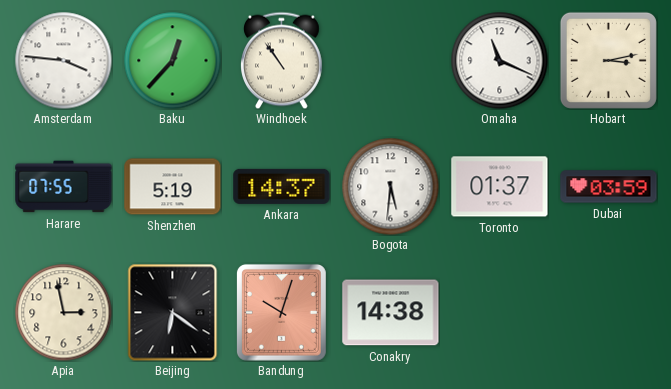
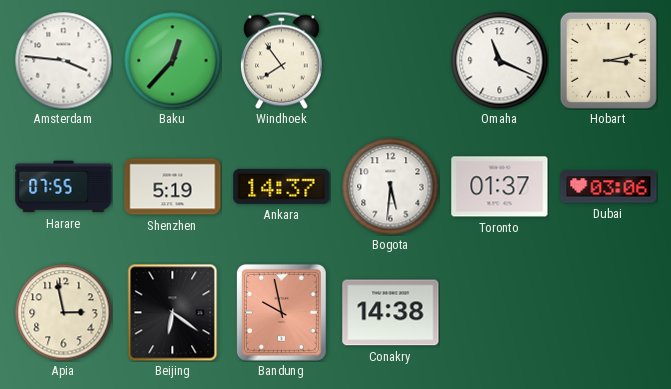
Windhoek: 10:54 -> 7:54
Dubai: 03:59 -> 03:06
Bandung: 10:03 -> 9:58
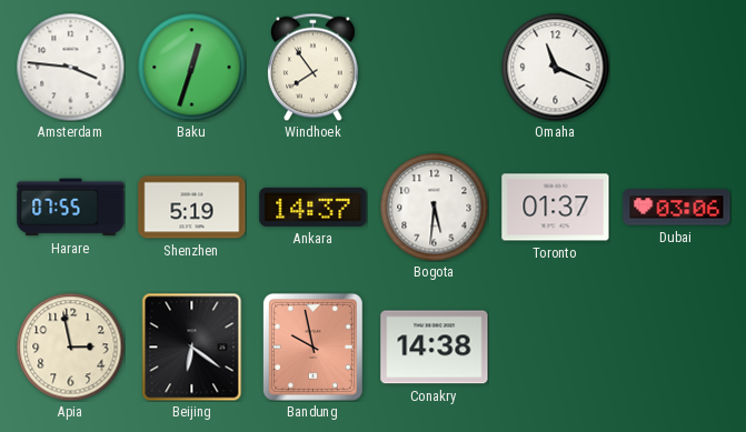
Baku: 12:37 -> 12:33
Hobart: 3:13 -> none
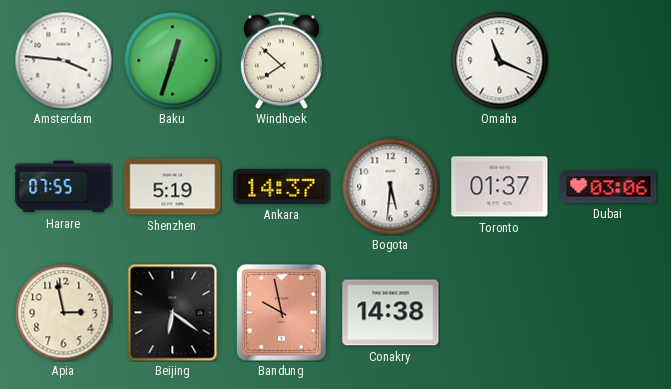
Windhoek: 7:54 -> 7:52
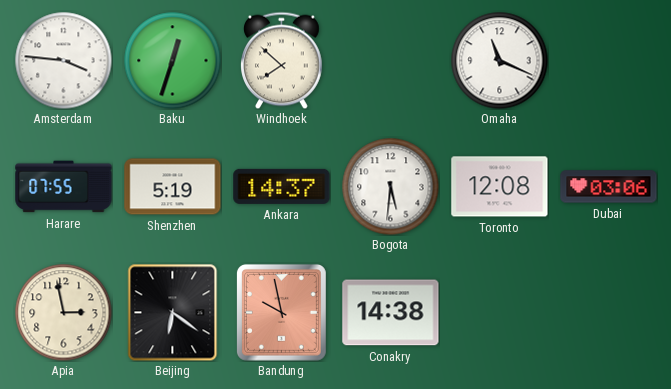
Toronto: 01:37 -> 12:08
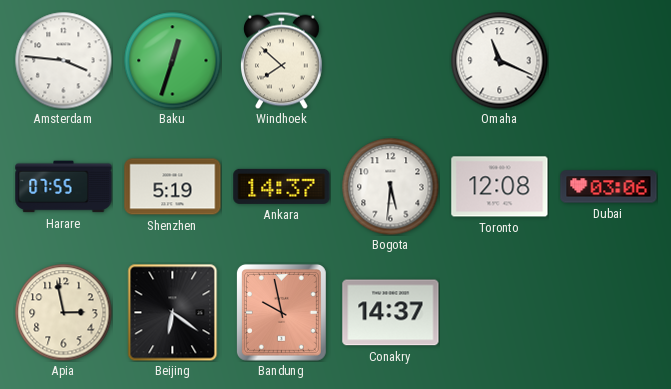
Conakry: 14:38 -> 14:37
